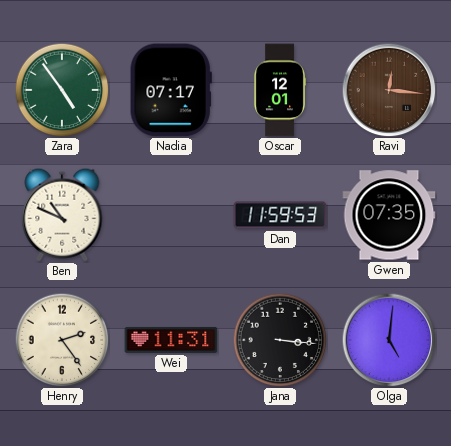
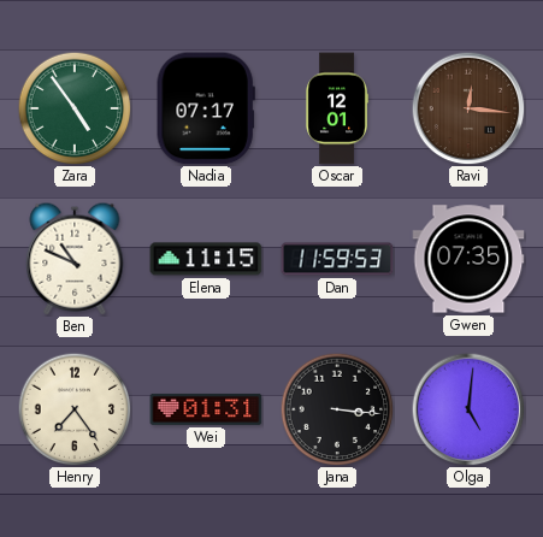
Elena: none -> 11:15
Henry: 2:24 -> 7:24
Wei: 11:31 -> 01:31
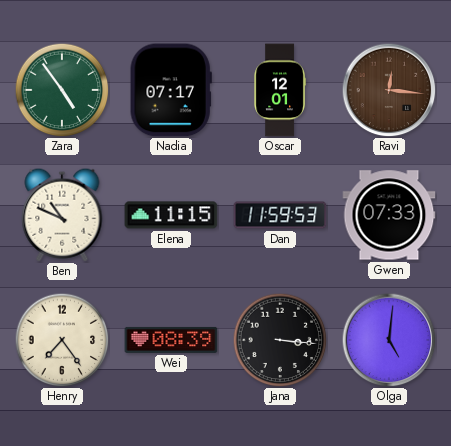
Gwen: 07:35 -> 07:33
Wei: 01:31 -> 08:39
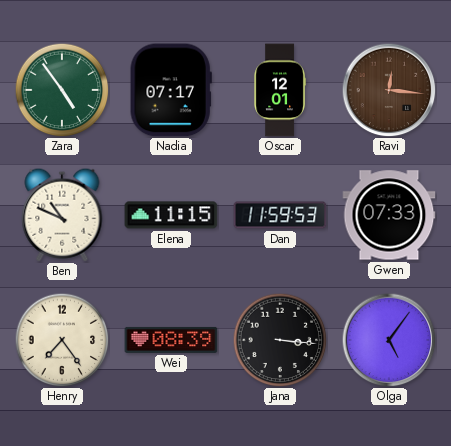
Olga: 5:01 -> 5:06
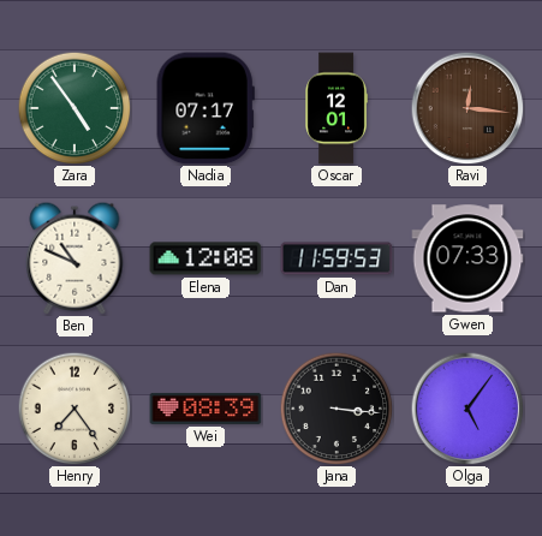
Elena: 11:15 -> 12:08
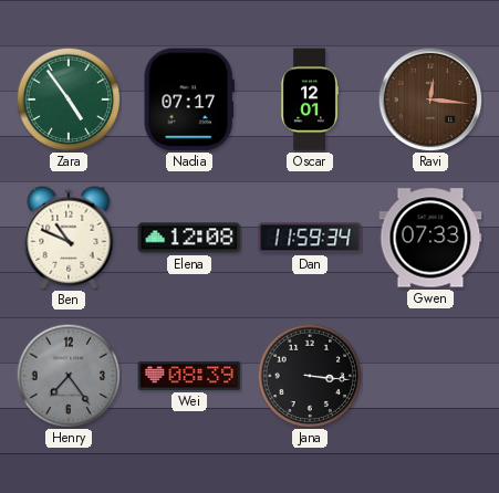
Dan: 11:59:53 -> 11:59:34
Henry dial: cream -> grey
Olga: 5:06 -> none
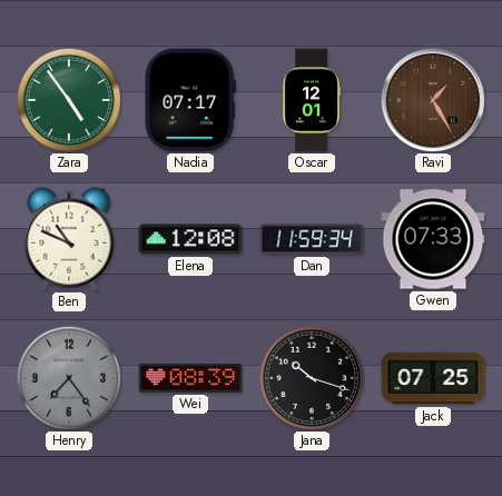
Ravi: 12:16 -> 1:25
Jana: 3:16 -> 10:18
Jack: none -> 07:25
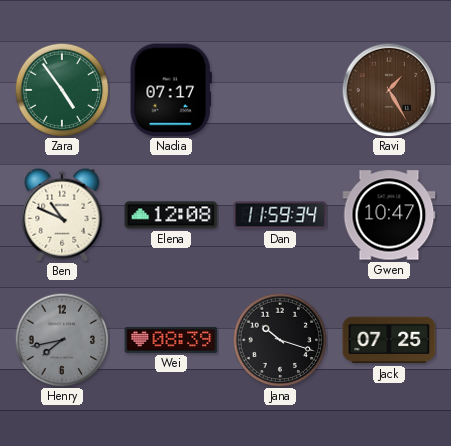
Oscar: 12:01 -> none
Gwen: 07:33 -> 10:47
Henry: 7:24 -> 7:43
